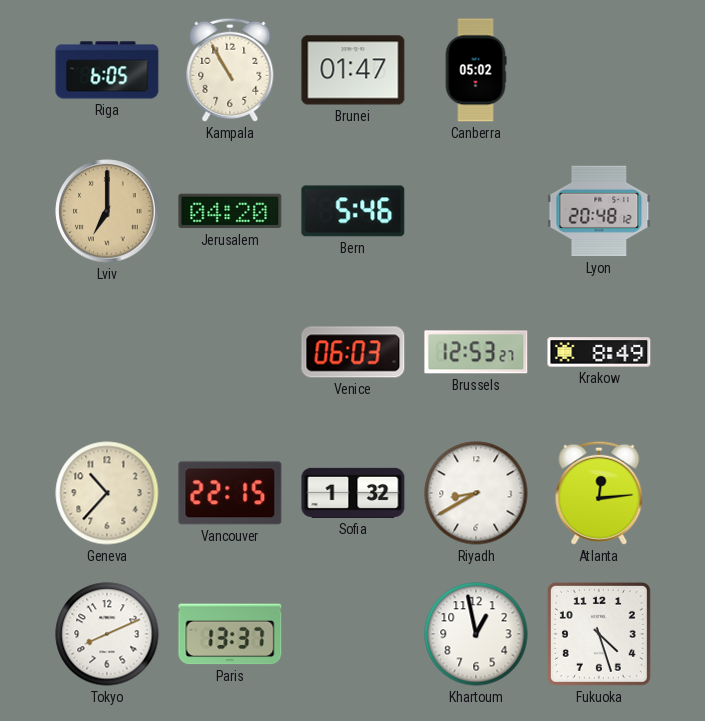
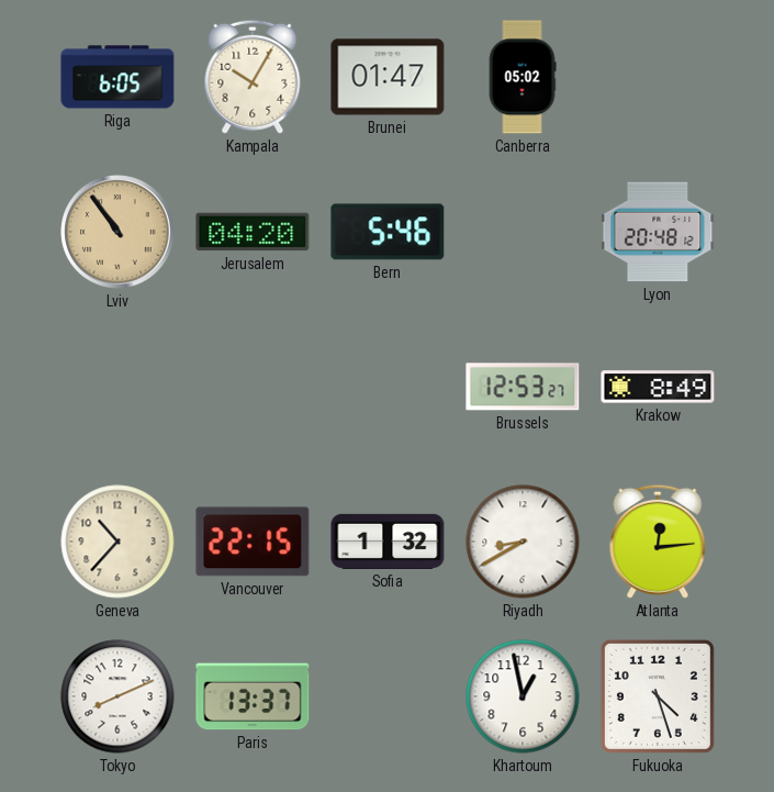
Kampala: 10:55 -> 10:05
Lviv: 7:00 -> 10:54
Venice: 06:03 -> none
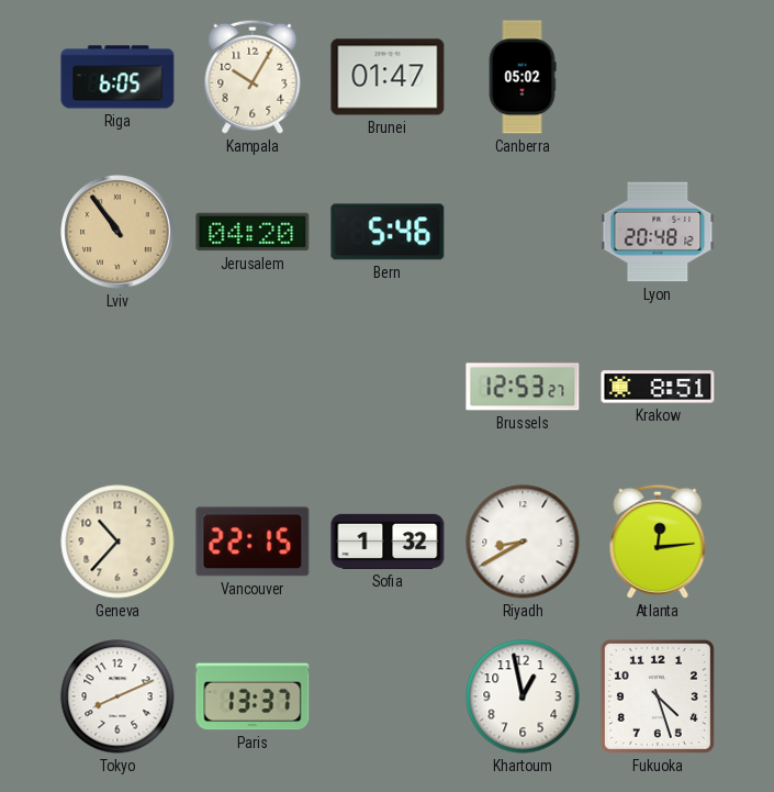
Krakow: 8:49 -> 8:51
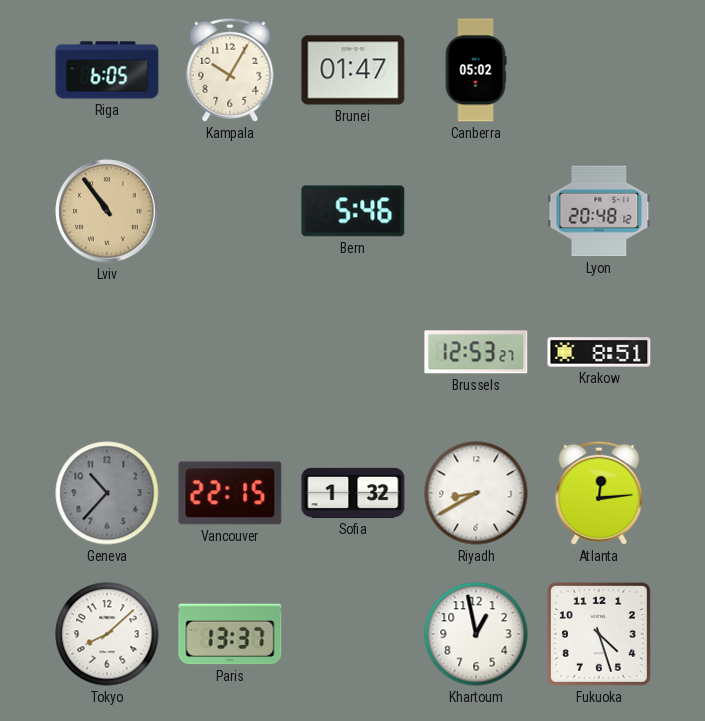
Jerusalem: 04:20 -> none
Geneva dial: cream -> grey
Tokyo: 8:11 -> 8:08
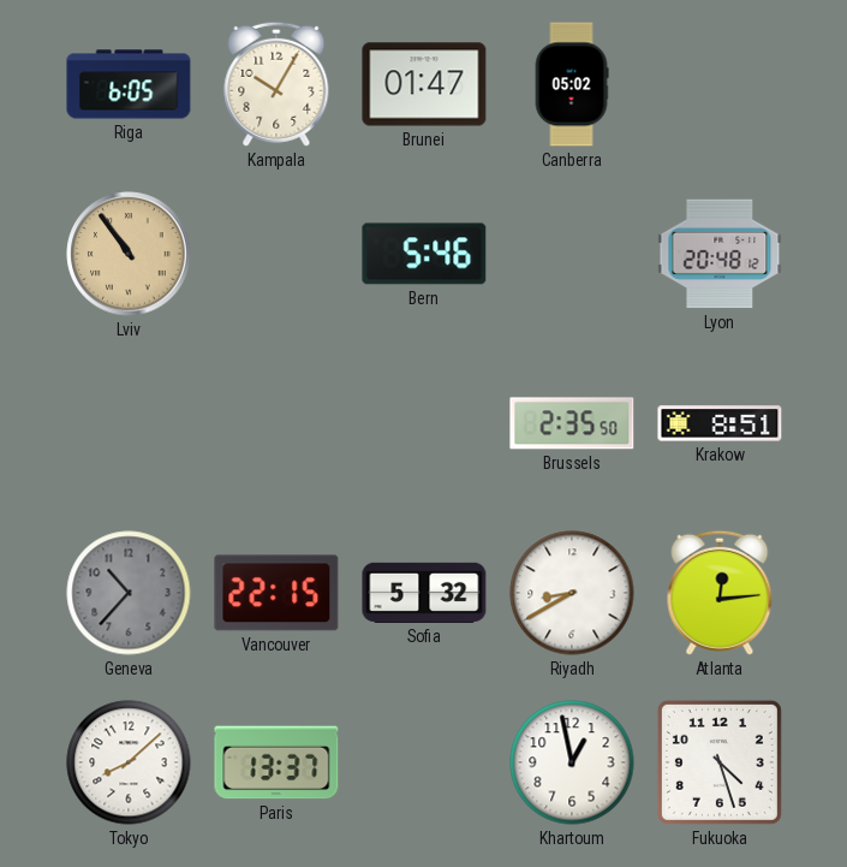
Brussels: 12:53 -> 2:35
Sofia: 1:32 -> 5:32
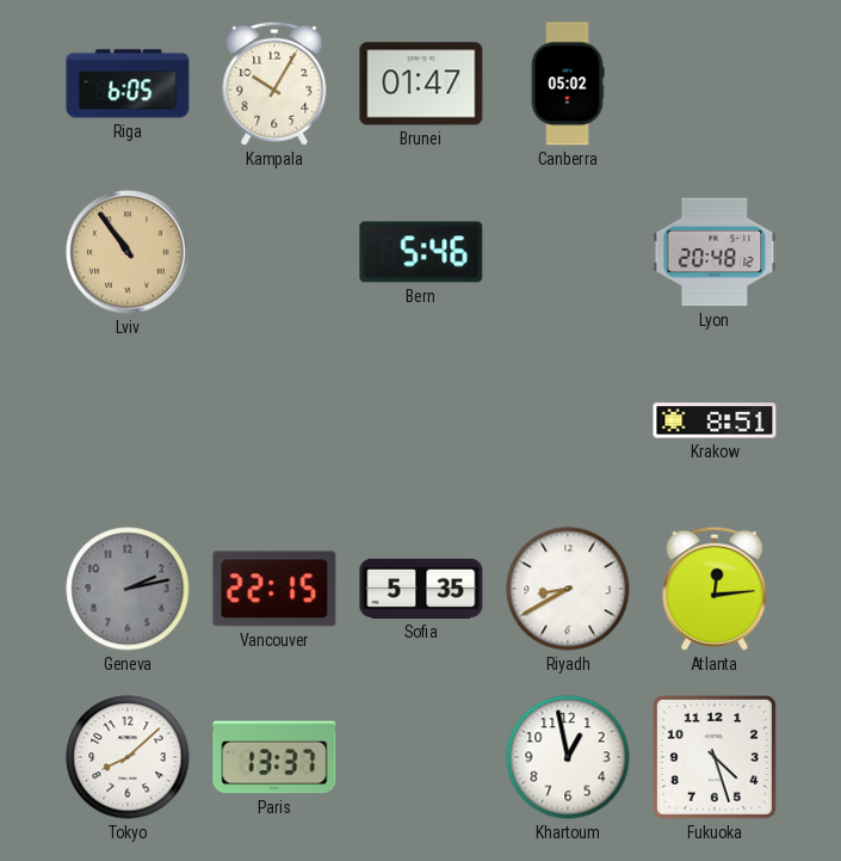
Brussels: 2:35 -> none
Geneva: 10:37 -> 2:13
Sofia: 5:32 -> 5:35
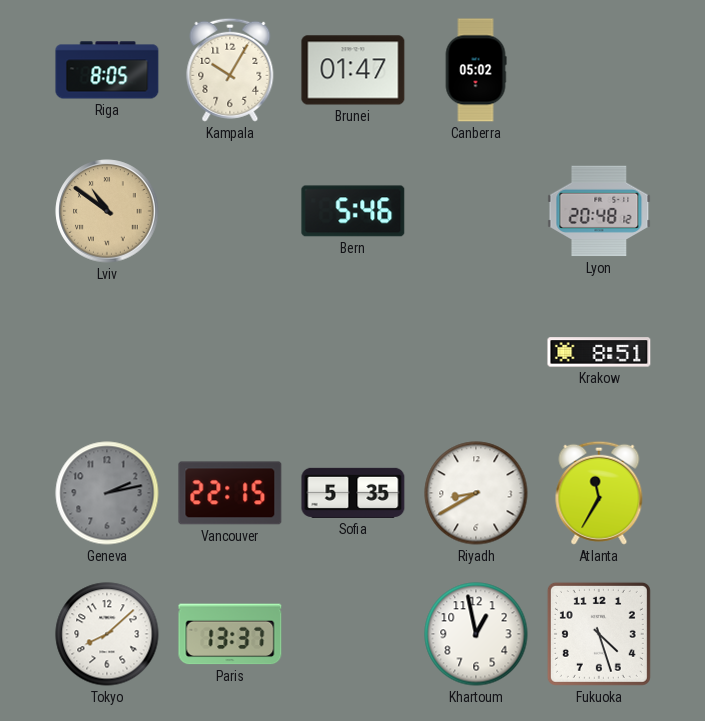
Riga: 6:05 -> 8:05
Lviv: 10:54 -> 10:51
Atlanta: 12:14 -> 11:35
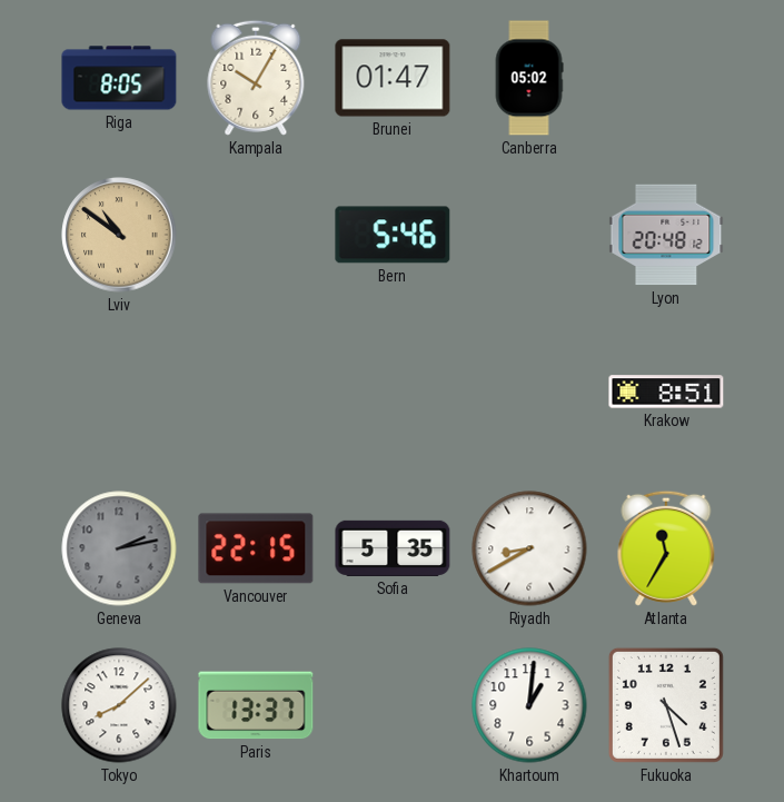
Khartoum: 12:58 -> 1:01
